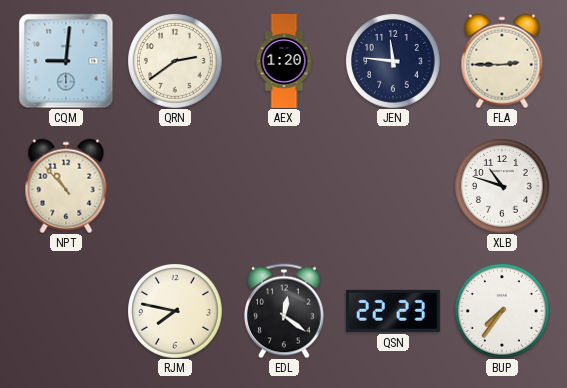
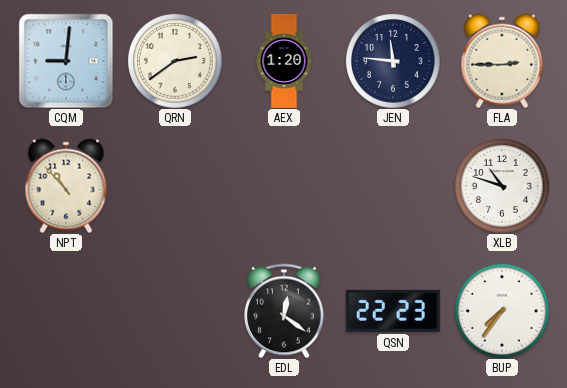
RJM: 7:47 -> none
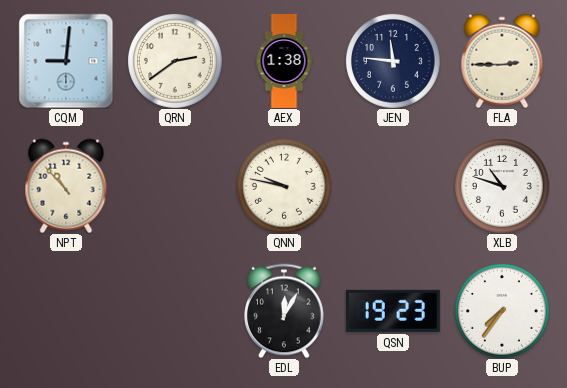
AEX: 1:20 -> 1:38
QNN: none -> 9:47
EDL: 12:21 -> 12:05
QSN: 22:23 -> 19:23
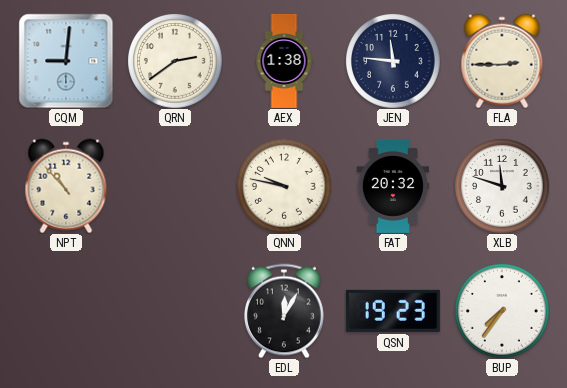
FAT: none -> 20:32
XLB: 10:48 -> 11:48
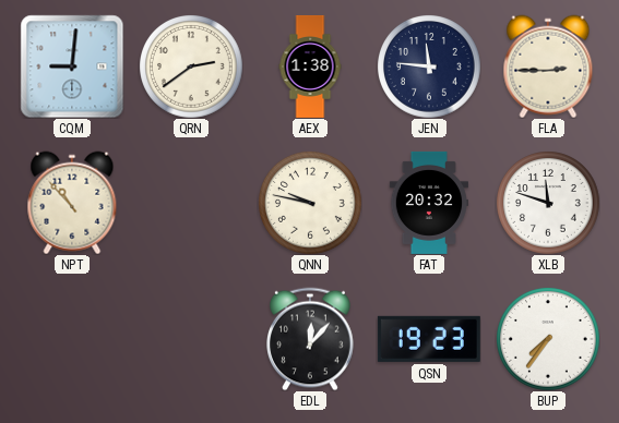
EDL: 12:05 -> 12:07
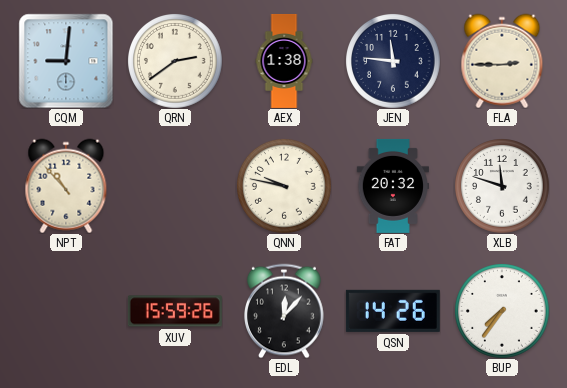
XUV: none -> 15:59
QSN: 19:23 -> 14:26
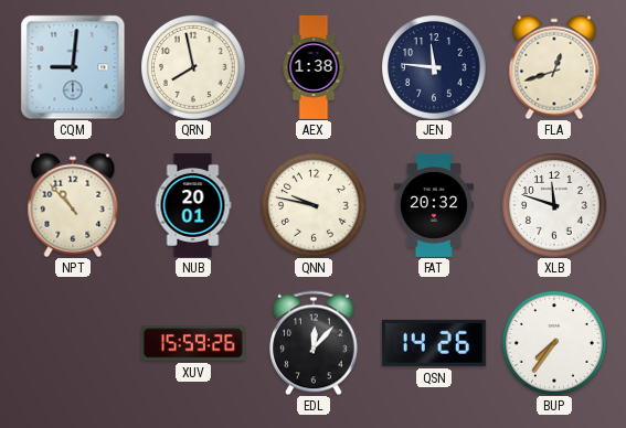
QRN: 2:39 -> 7:58
FLA: 2:45 -> 12:42
NUB: none -> 20:01
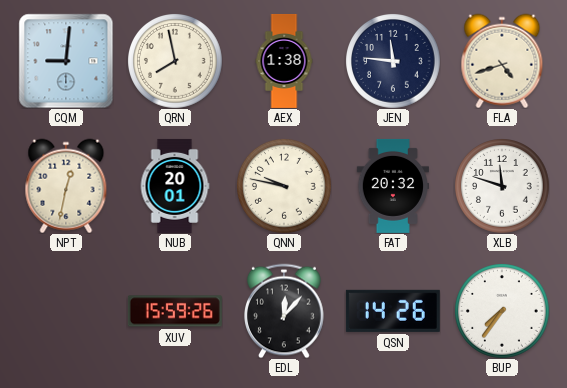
FLA: 12:42 -> 4:42
NPT: 10:53 -> 12:32
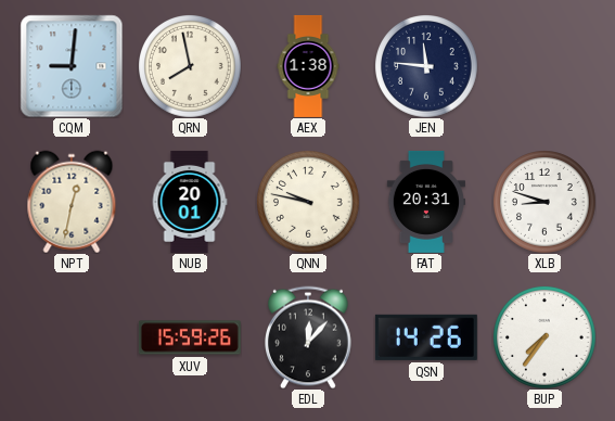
FLA: 4:42 -> none
FAT: 20:32 -> 20:31
XLB: 11:48 -> 8:48
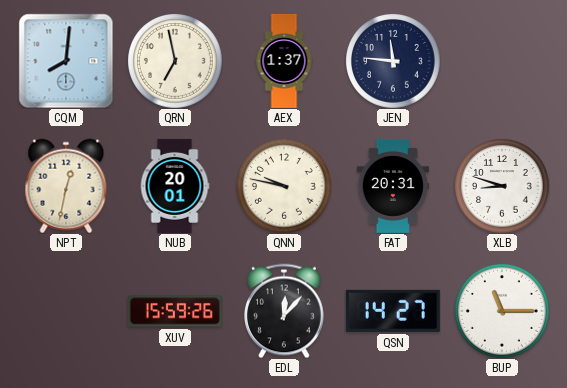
CQM: 9:01 -> 8:01
QRN: 7:58 -> 6:58
AEX: 1:38 -> 1:37
QSN: 14:26 -> 14:27
BUP: 7:36 -> 11:15
